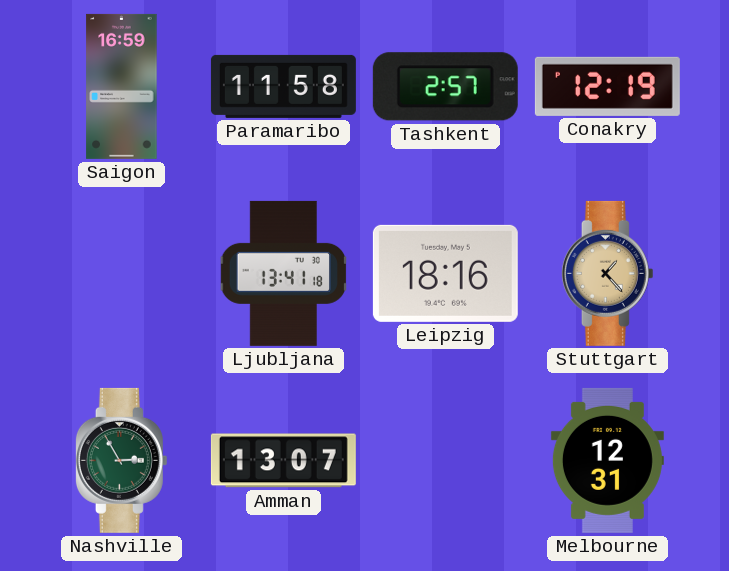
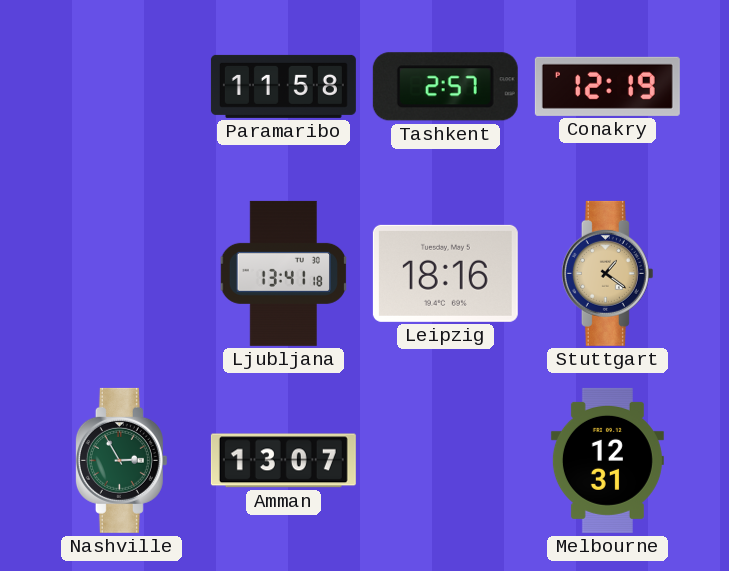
Saigon: 16:59 -> none
Stuttgart: 1:23 -> 1:21
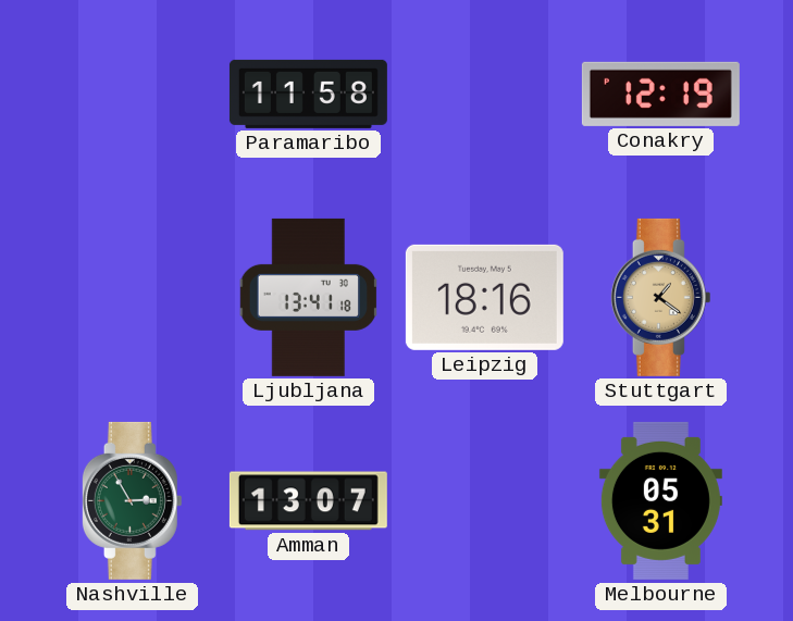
Tashkent: 2:57 -> none
Melbourne: 12:31 -> 05:31
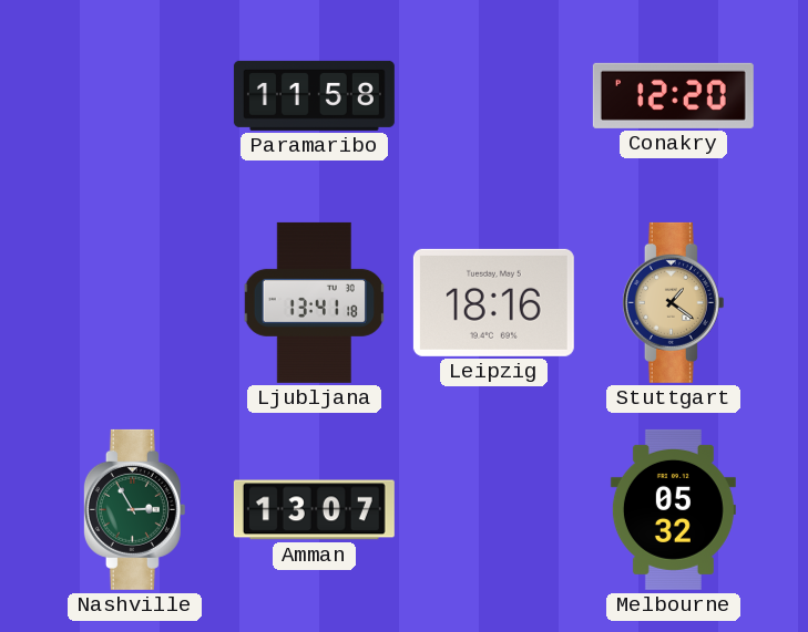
Conakry: 12:19 -> 12:20
Melbourne: 05:31 -> 05:32
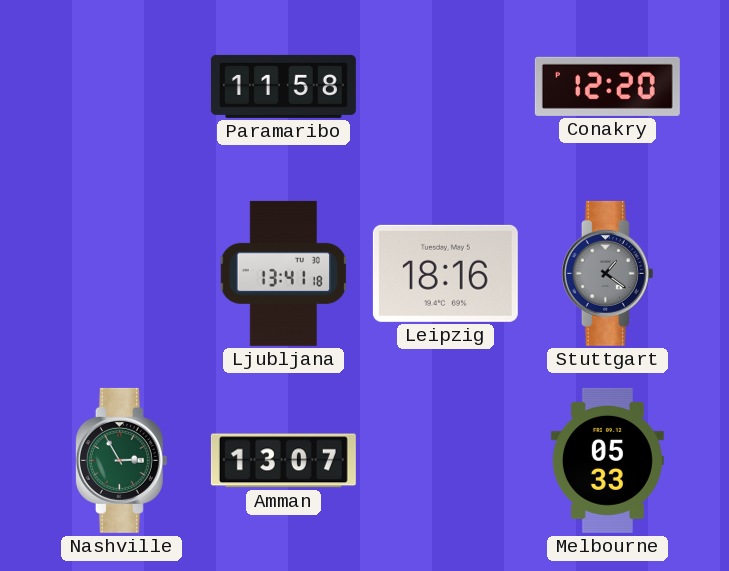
Stuttgart dial: champagne -> grey
Melbourne: 05:32 -> 05:33
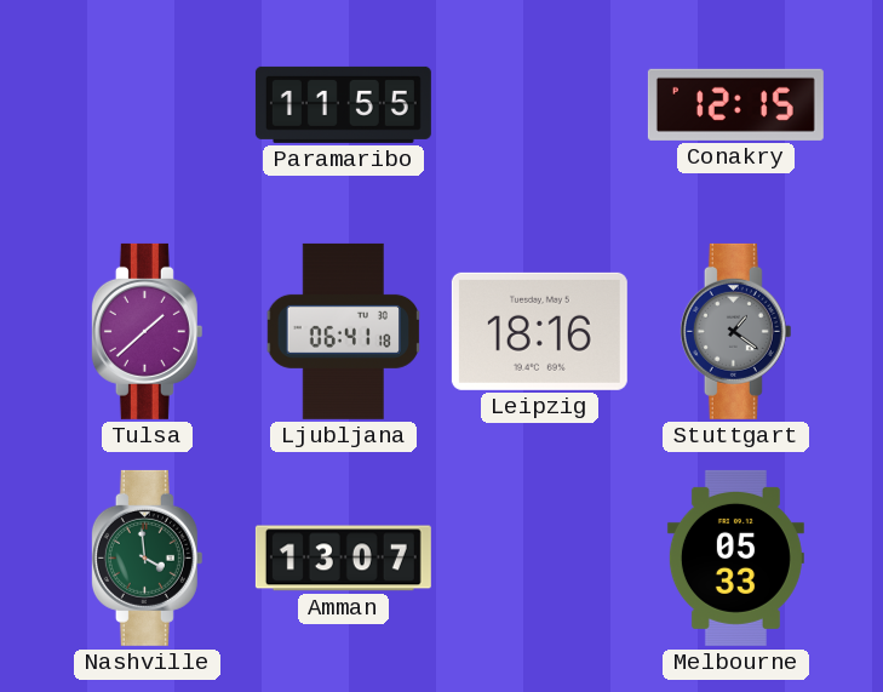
Paramaribo: 11:58 -> 11:55
Conakry: 12:20 -> 12:15
Tulsa: none -> 1:38
Ljubljana: 13:41 -> 06:41
Nashville: 2:55 -> 3:59
